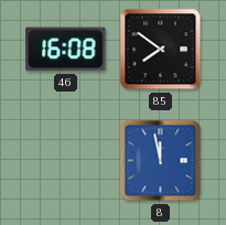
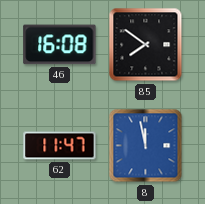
62: none -> 11:47
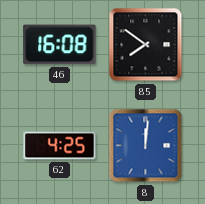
62: 11:47 -> 4:25
8: 11:58 -> 12:01
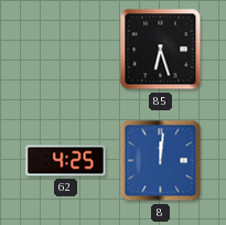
46: 16:08 -> none
85: 7:51 -> 6:27
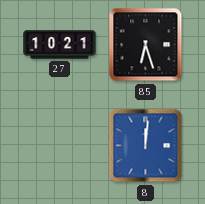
27: none -> 10:21
62: 4:25 -> none
